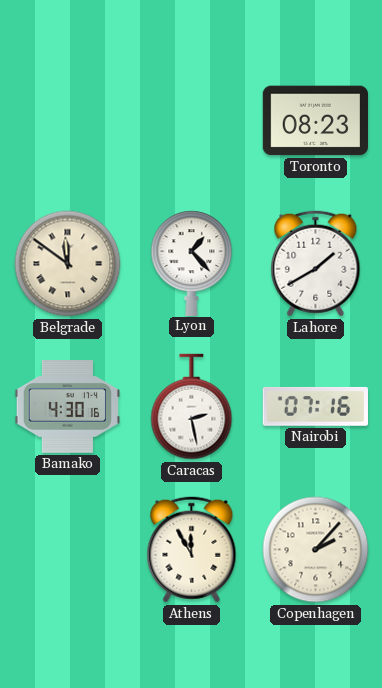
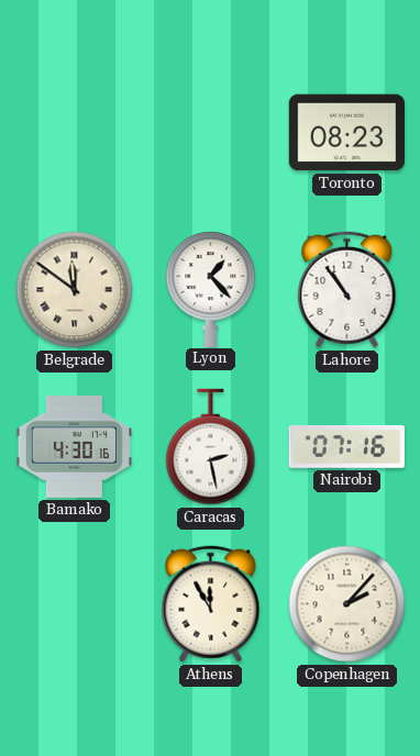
Lahore: 1:40 -> 10:54
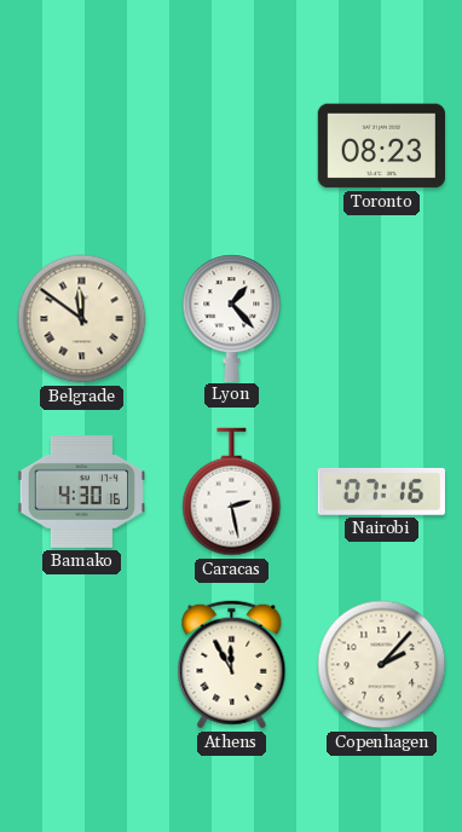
Lahore: 10:54 -> none
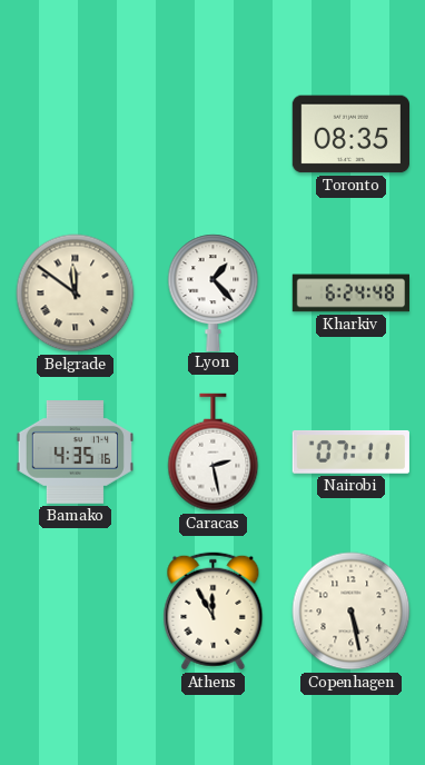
Toronto: 08:23 -> 08:35
Kharkiv: none -> 6:24
Bamako: 4:30 -> 4:35
Nairobi: 07:16 -> 07:11
Copenhagen: 2:07 -> 5:28
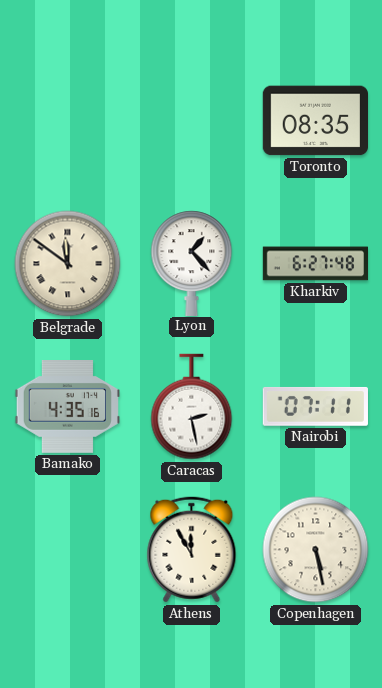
Kharkiv: 6:24 -> 6:27
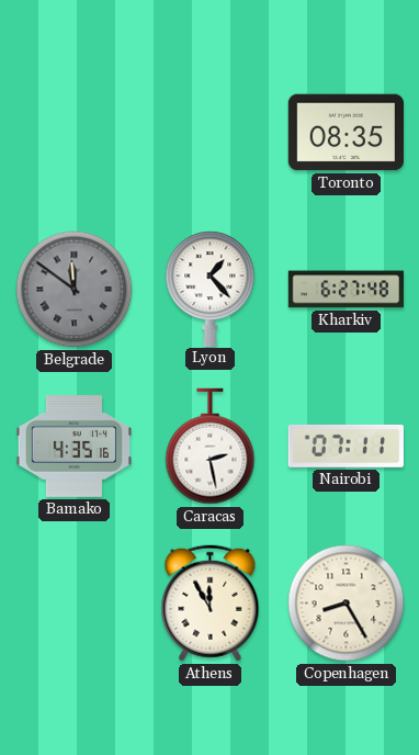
Belgrade dial: cream -> grey
Copenhagen: 5:28 -> 8:25
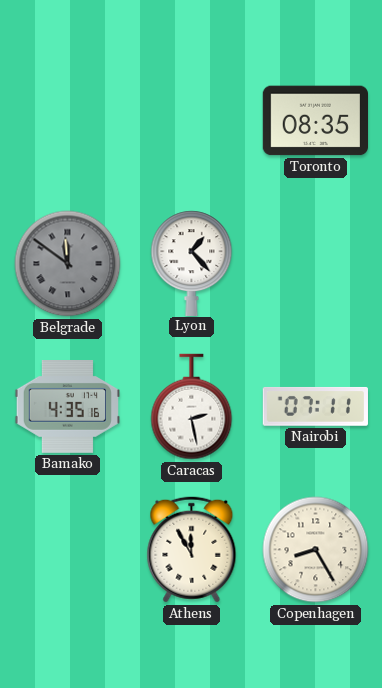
Kharkiv: 6:27 -> none
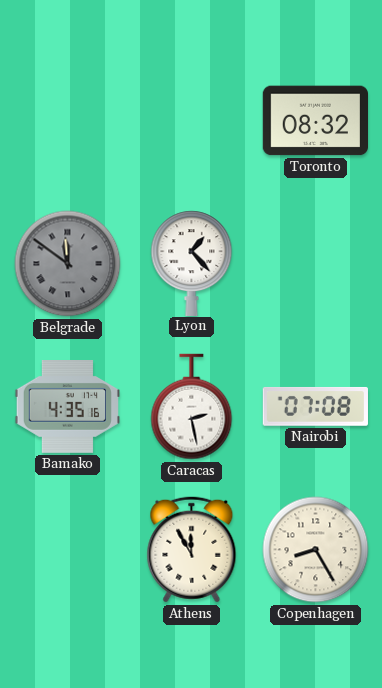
Toronto: 08:35 -> 08:32
Nairobi: 07:11 -> 07:08
